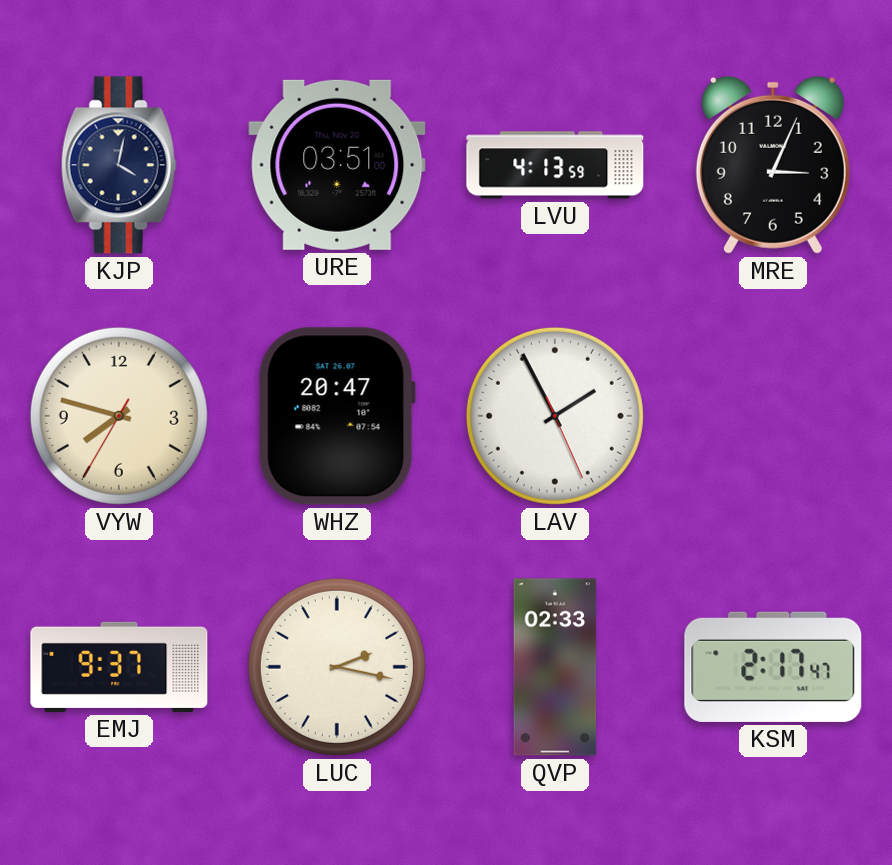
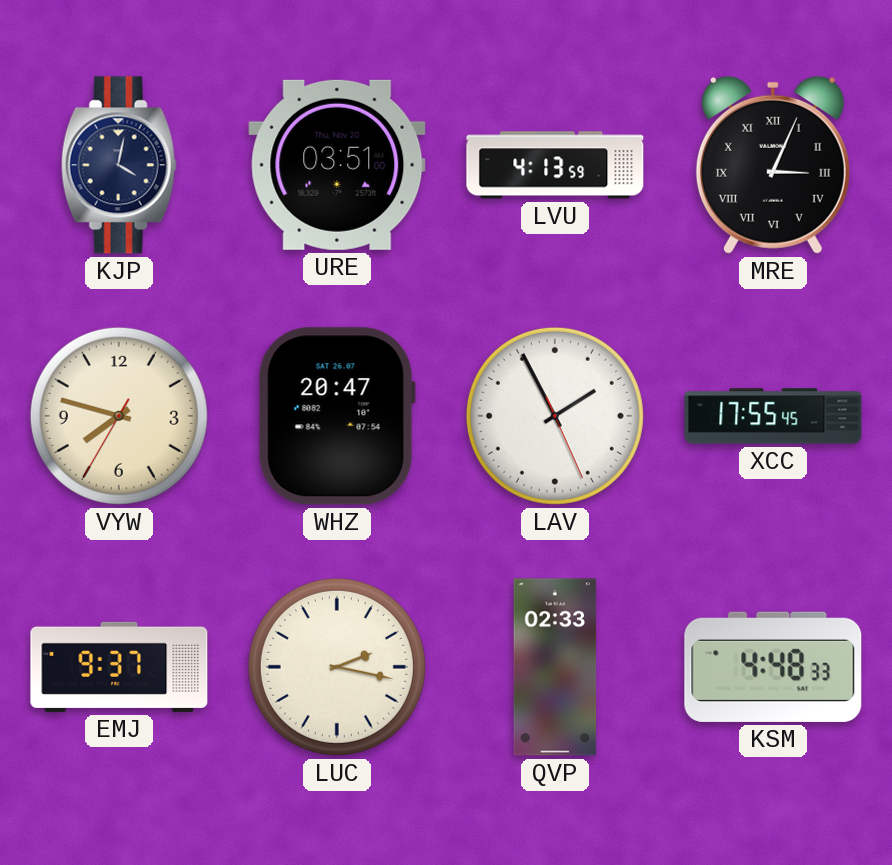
MRE numerals: Arabic -> Roman
XCC: none -> 17:55
KSM: 2:17 -> 4:48
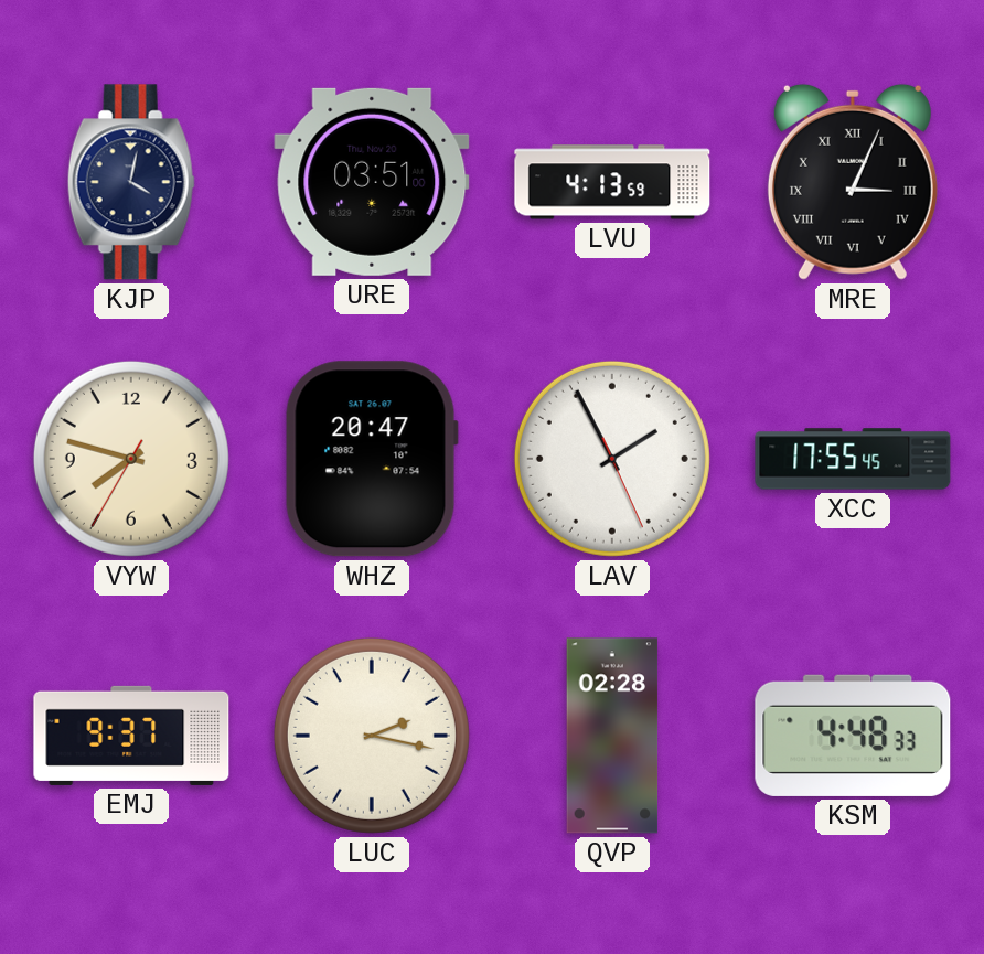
QVP: 02:33 -> 02:28
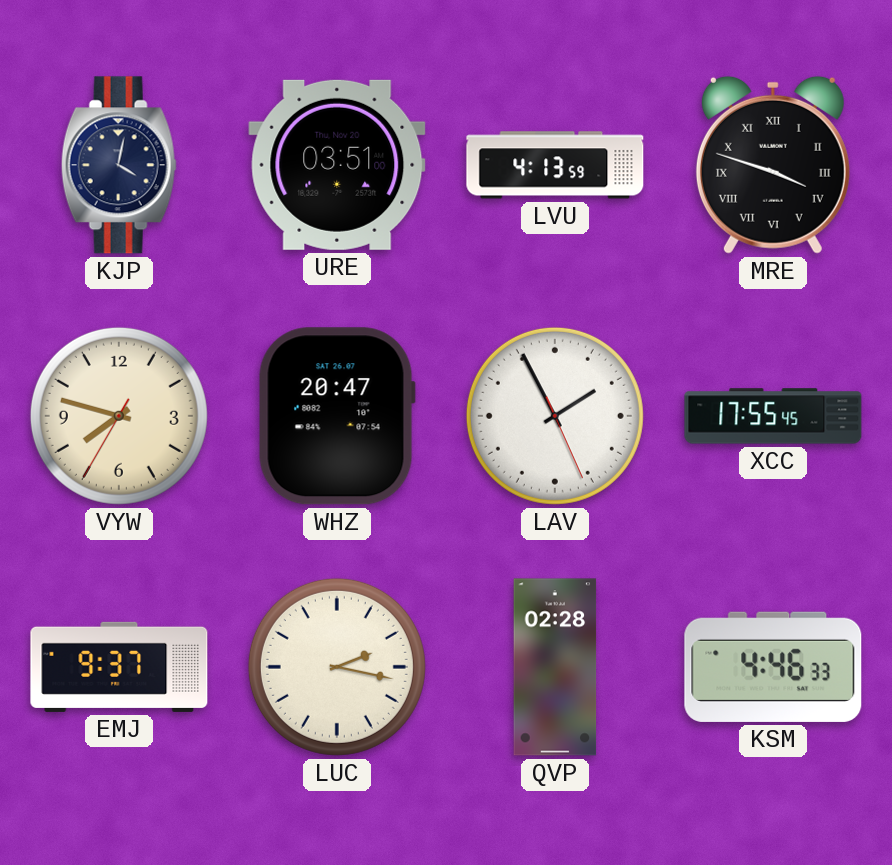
MRE: 3:04 -> 3:48
KSM: 4:48 -> 4:46
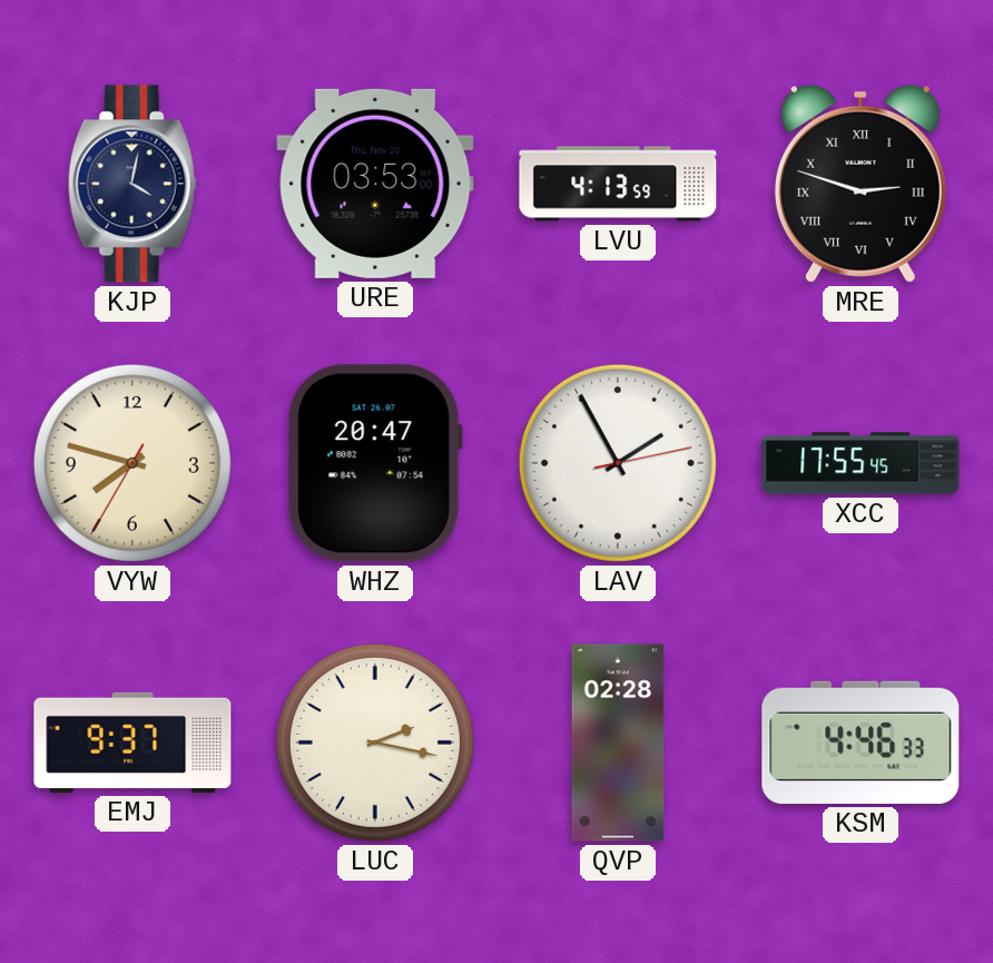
URE: 03:51 -> 03:53
MRE: 3:48 -> 2:48
LAV: 1:55:26 -> 1:55:13
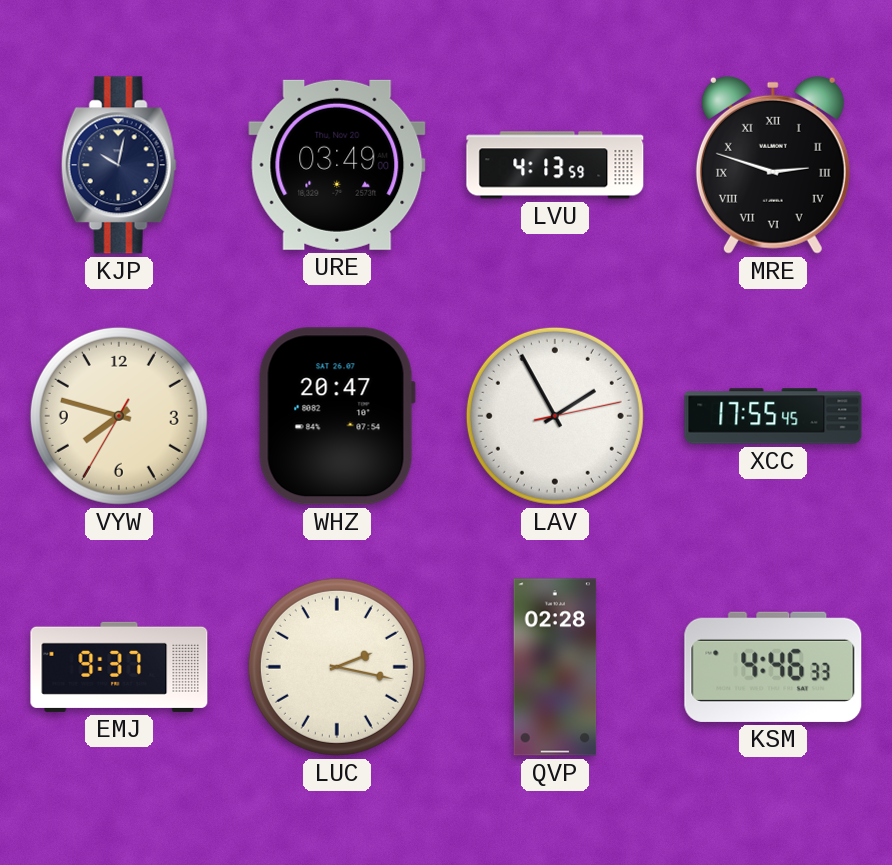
KJP: 4:02 -> 10:02
URE: 03:53 -> 03:49
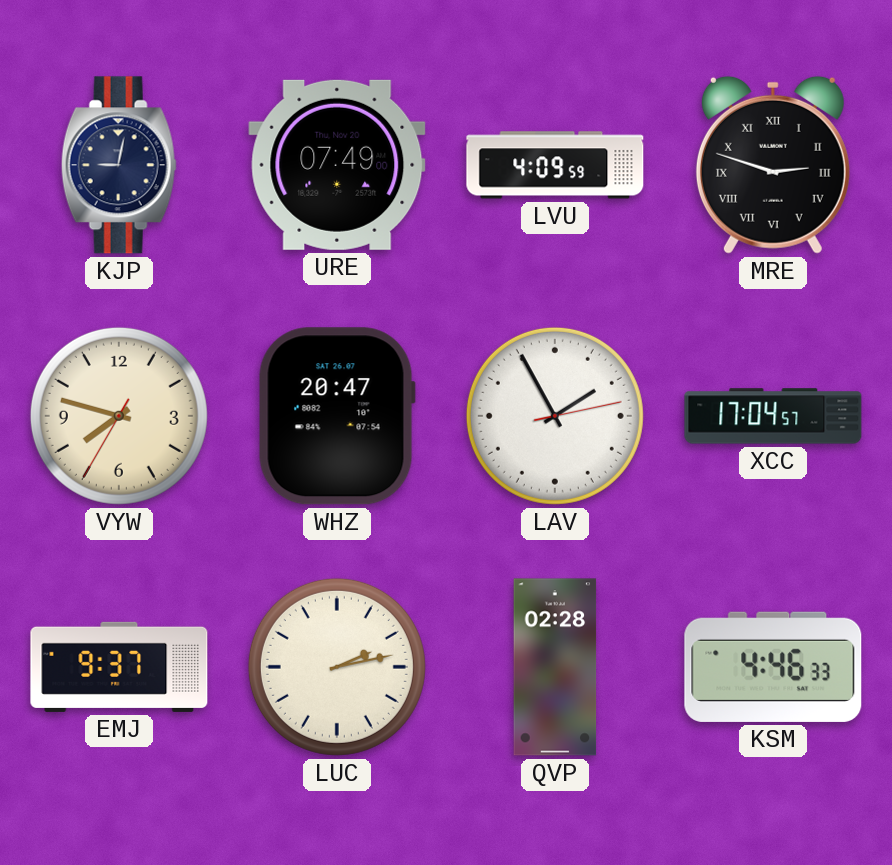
KJP: 10:02 -> 9:02
URE: 03:49 -> 07:49
LVU: 4:13 -> 4:09
XCC: 17:55 -> 17:04
LUC: 2:17 -> 2:13
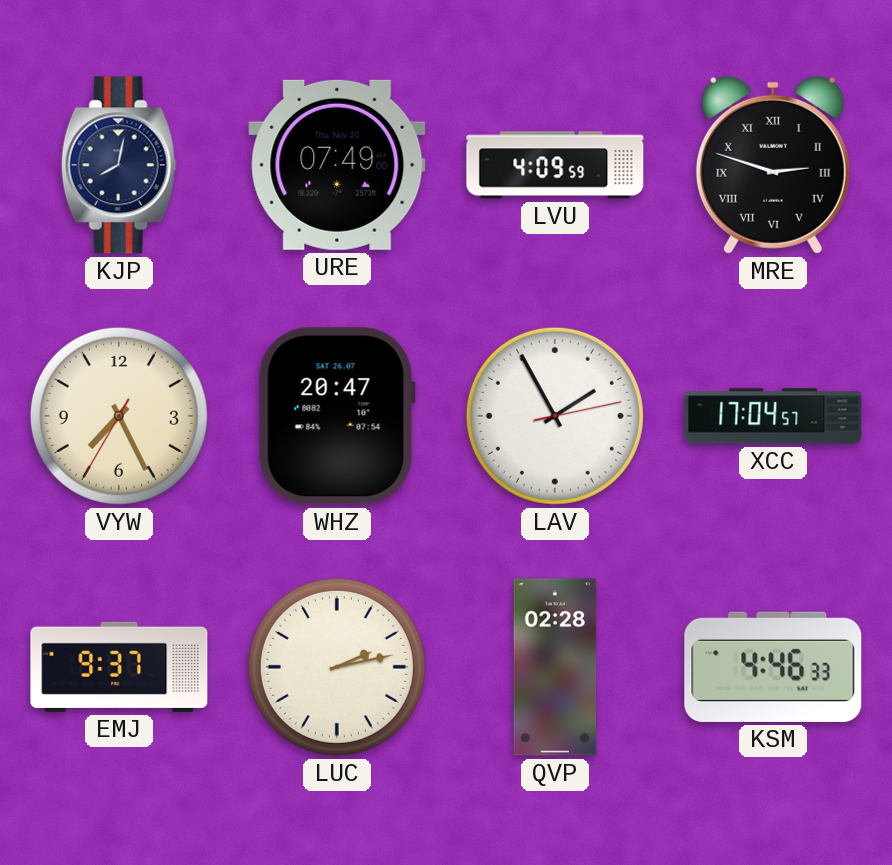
KJP: 9:02 -> 8:02
VYW: 7:47 -> 7:25
